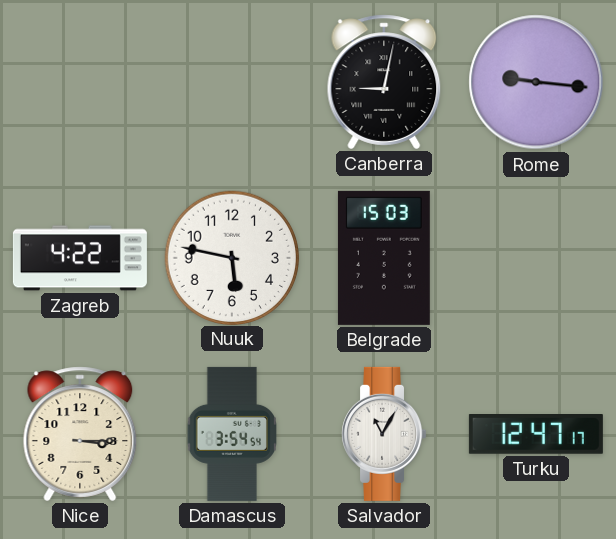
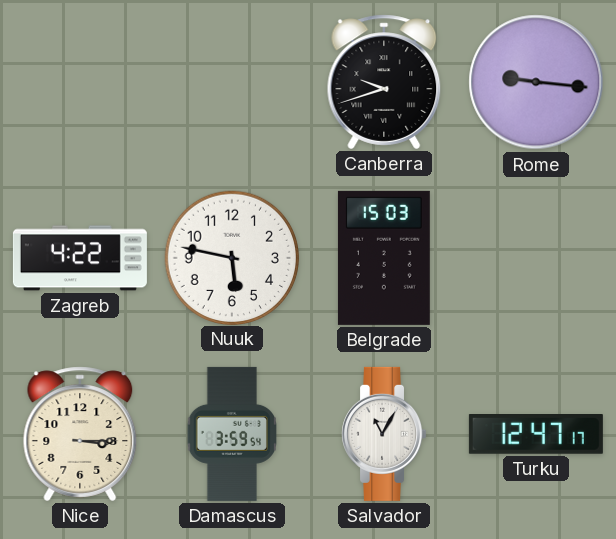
Canberra: 9:02 -> 9:42
Damascus: 3:54 -> 3:59
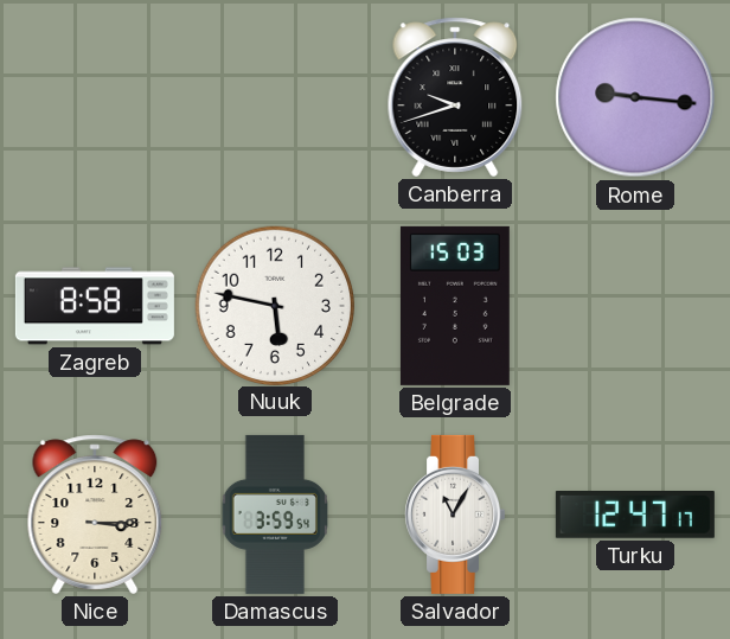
Zagreb: 4:22 -> 8:58
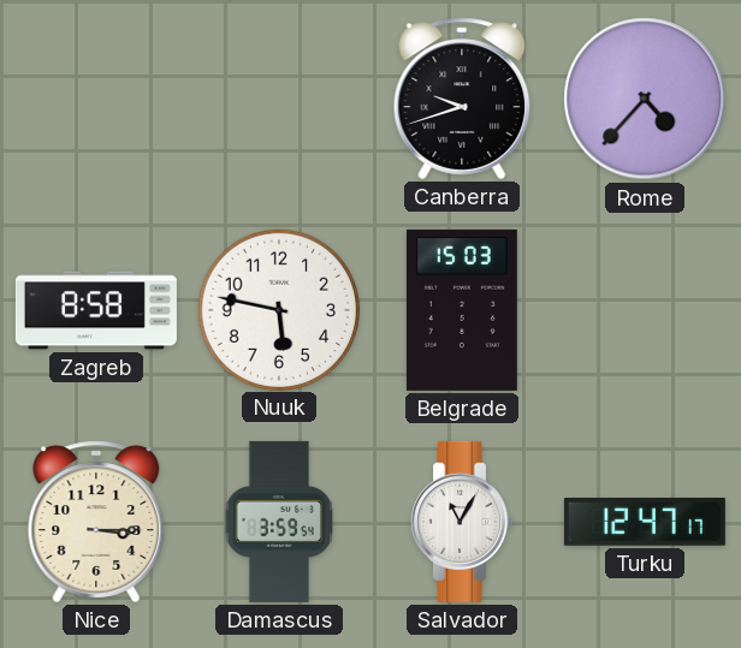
Rome: 9:16 -> 4:37
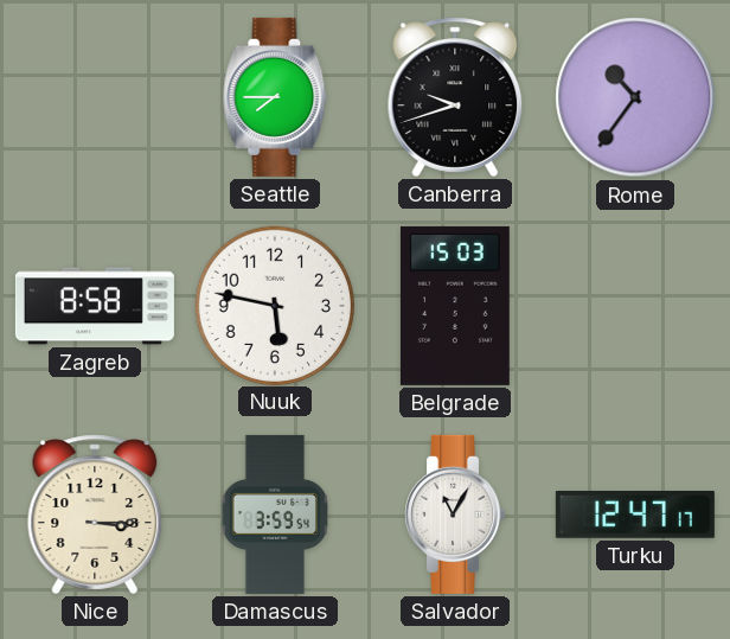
Seattle: none -> 7:45
Rome: 4:37 -> 10:36
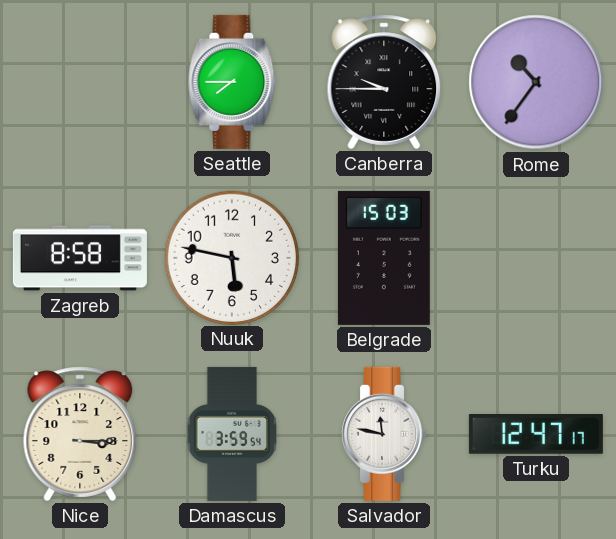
Canberra: 9:42 -> 9:45
Salvador: 11:05 -> 11:47
